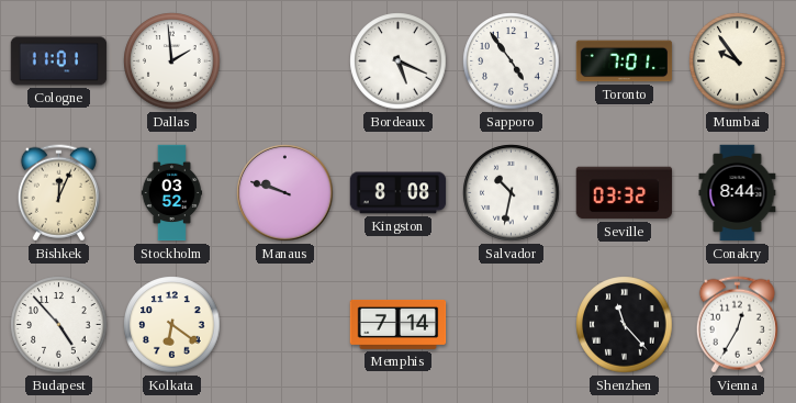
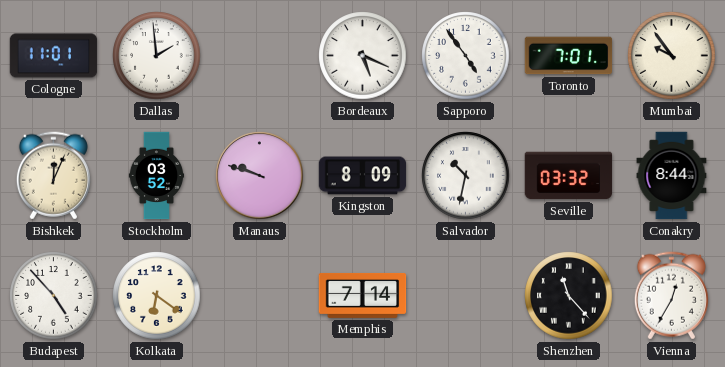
Kingston: 8:08 -> 8:09
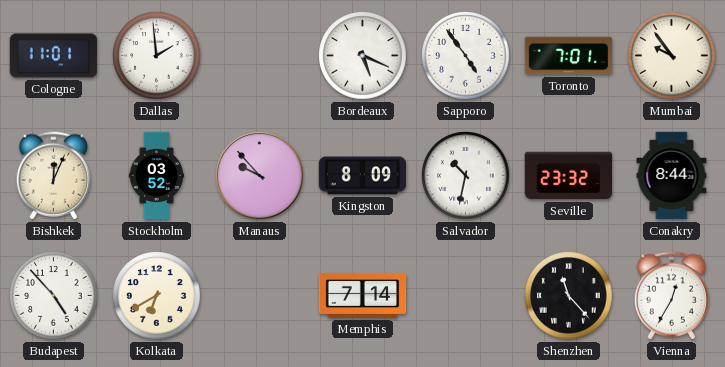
Manaus: 9:48 -> 9:53
Seville: 03:32 -> 23:32
Kolkata: 6:21 -> 6:40
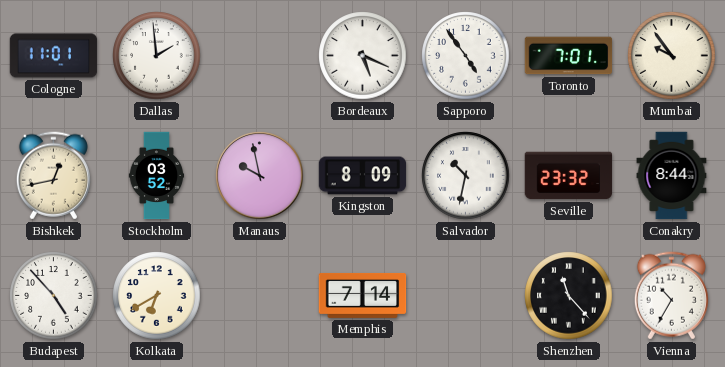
Bishkek: 12:04 -> 12:43
Manaus: 9:53 -> 9:58
Vienna: 12:35 -> 10:35
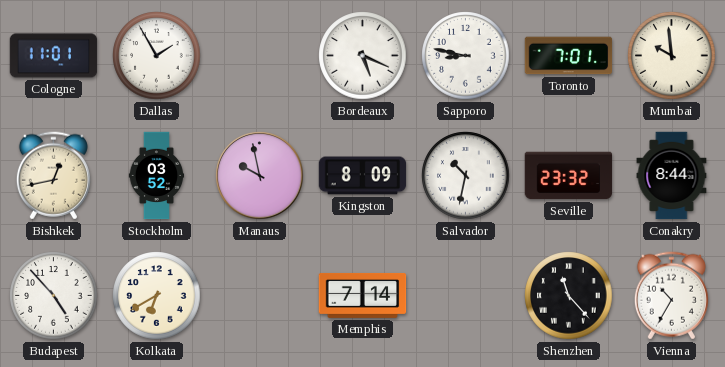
Dallas: 1:59 -> 1:55
Sapporo: 4:54 -> 8:47
Mumbai: 9:54 -> 9:59
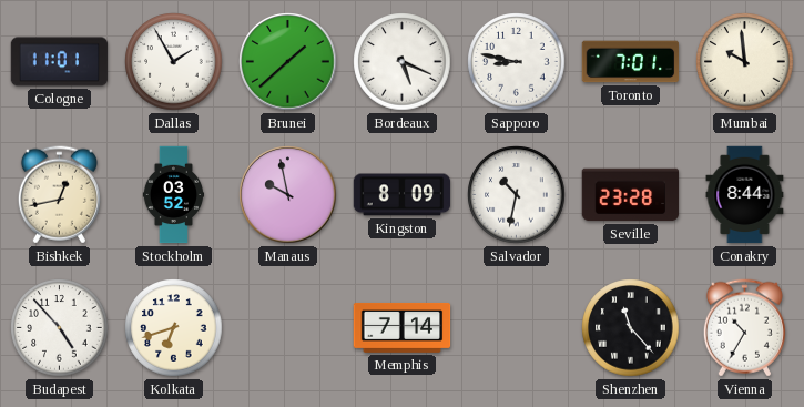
Brunei: none -> 1:38
Seville: 23:32 -> 23:28
Kolkata: 6:40 -> 6:42
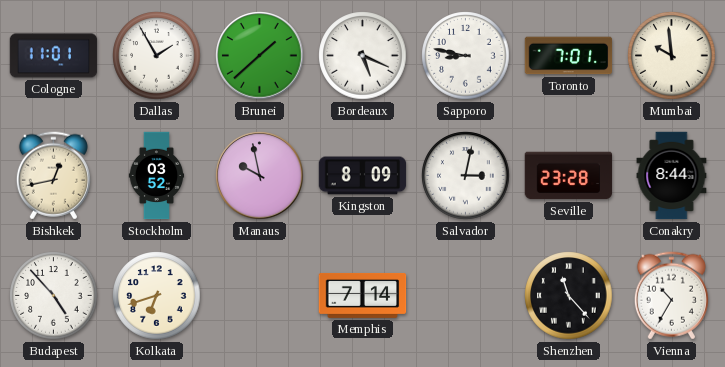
Salvador: 10:32 -> 3:02
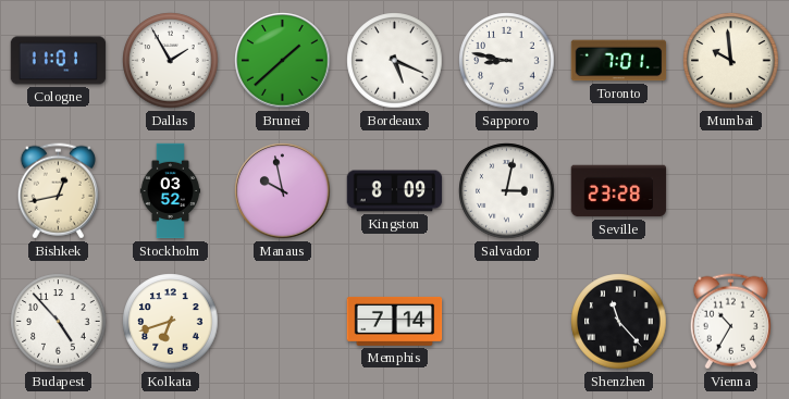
Conakry: 8:44 -> none
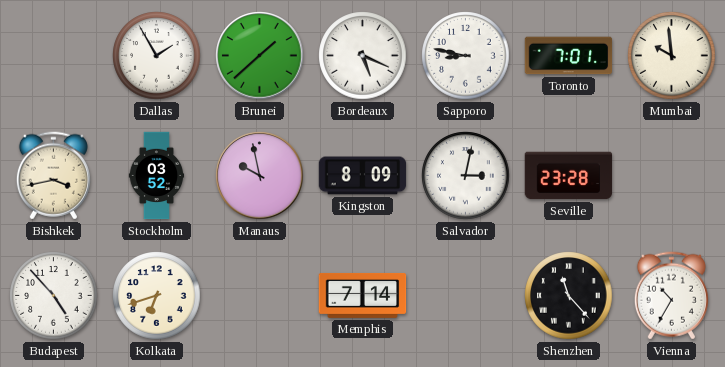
Cologne: 11:01 -> none
Bishkek: 12:43 -> 3:43
